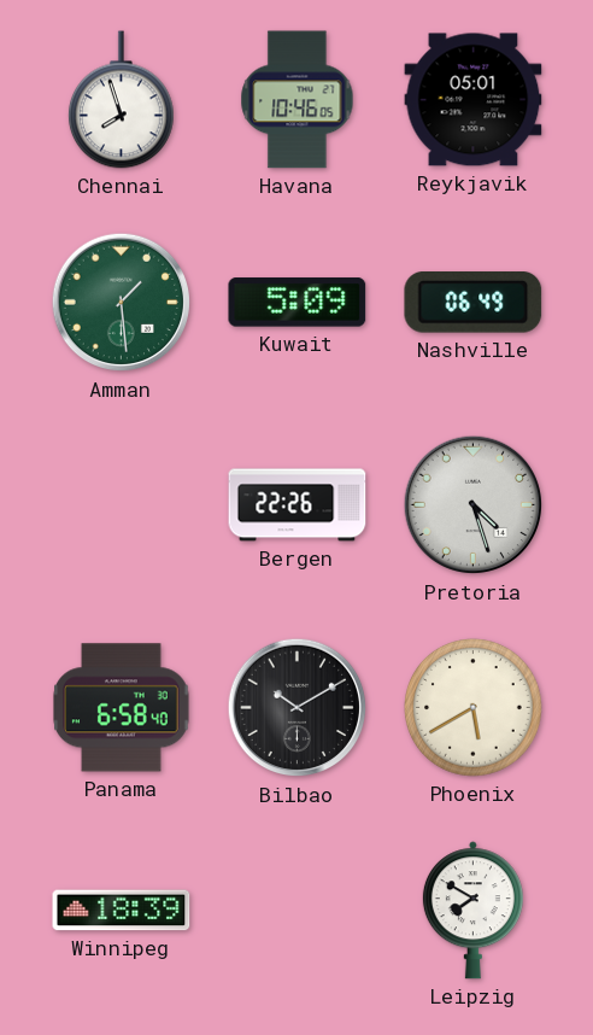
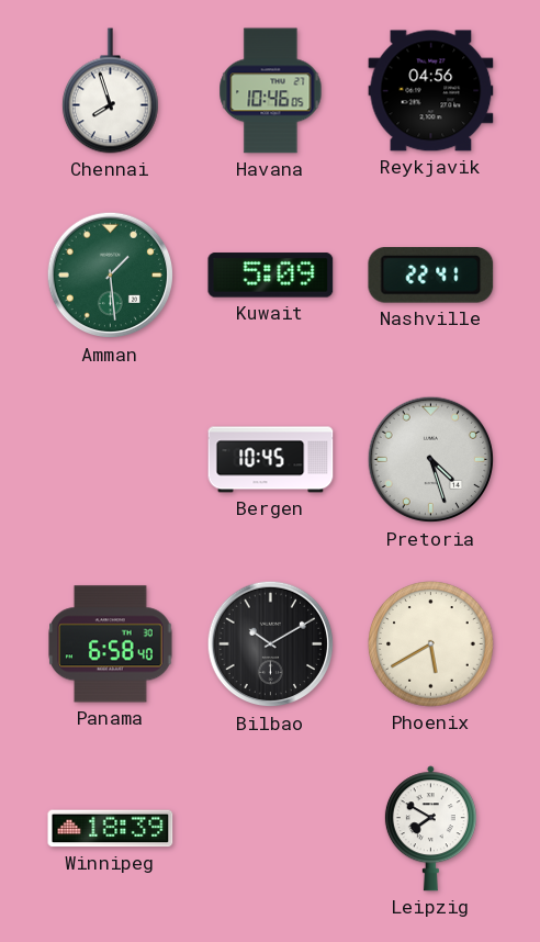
Reykjavik: 05:01 -> 04:56
Nashville: 06:49 -> 22:41
Bergen: 22:26 -> 10:45
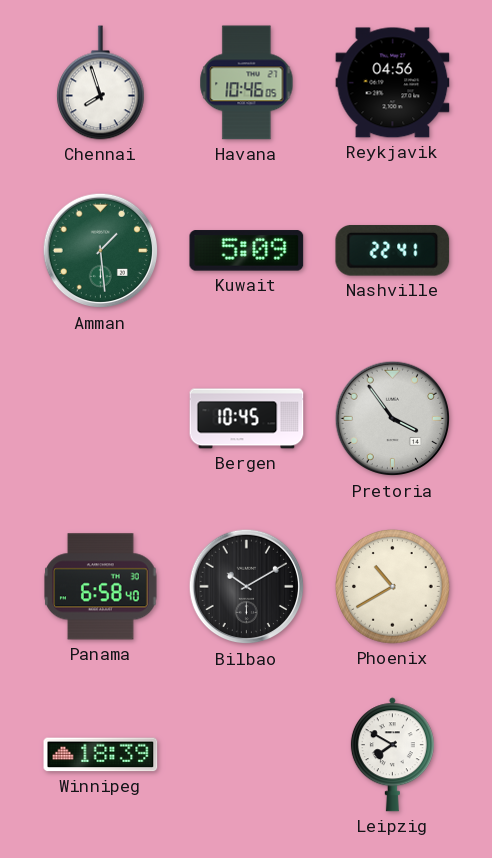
Pretoria: 4:27 -> 3:54
Phoenix: 5:40 -> 10:40
